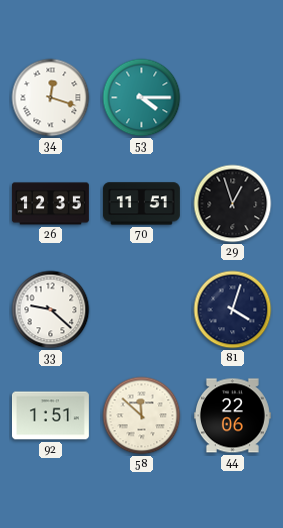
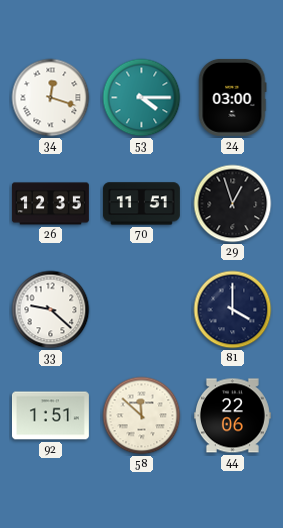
24: none -> 03:00
81: 4:03 -> 4:00
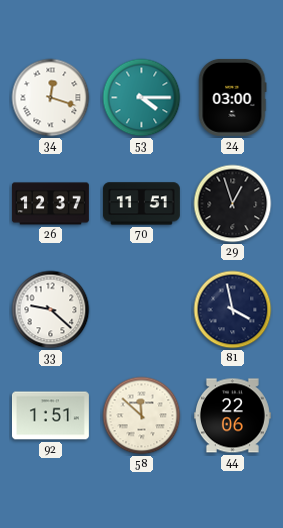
26: 12:35 -> 12:37
81: 4:00 -> 3:58
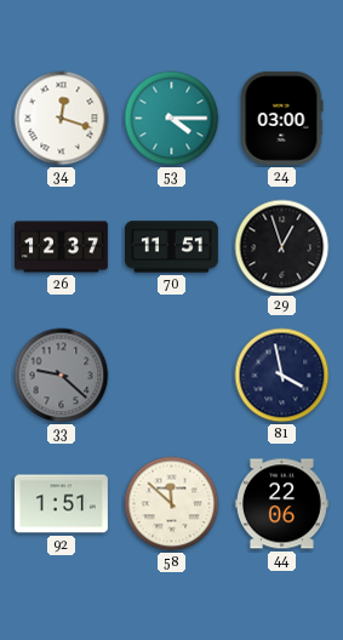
33 dial: white -> grey
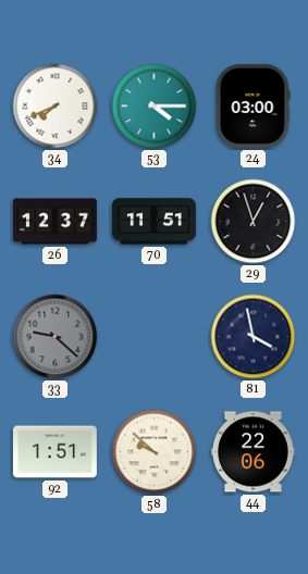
34: 12:18 -> 7:41
58: 11:52 -> 9:52
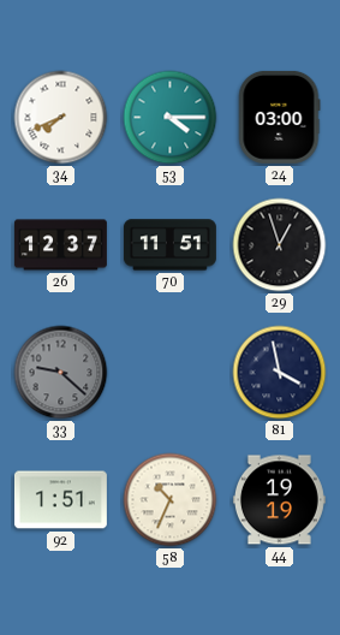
58: 9:52 -> 10:34
44: 22:06 -> 19:19
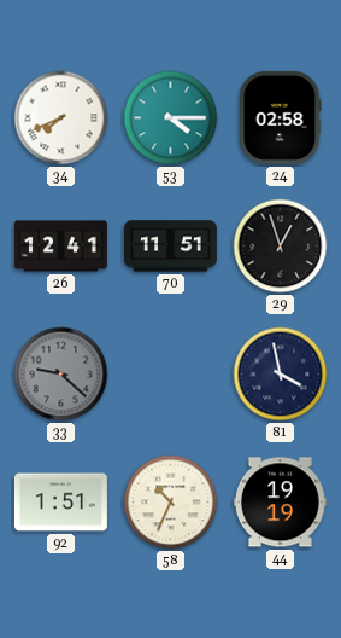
24: 03:00 -> 02:58
26: 12:37 -> 12:41
